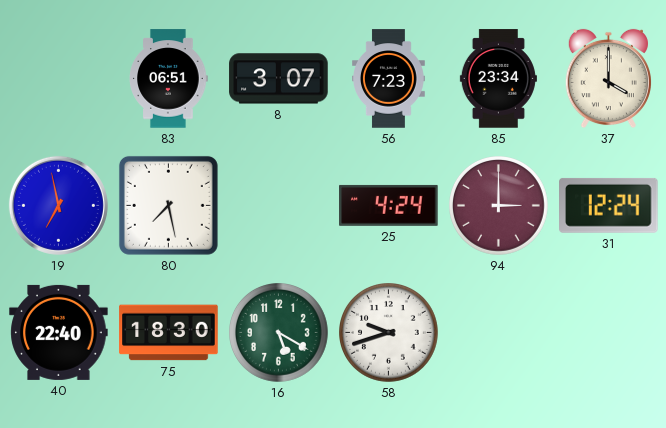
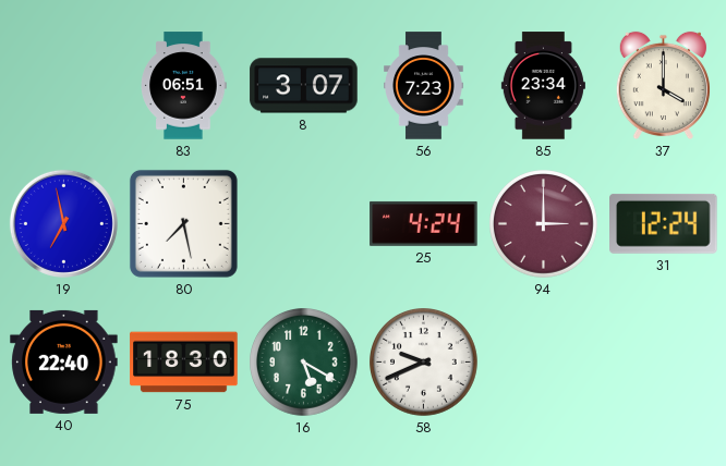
58: 9:42 -> 9:41
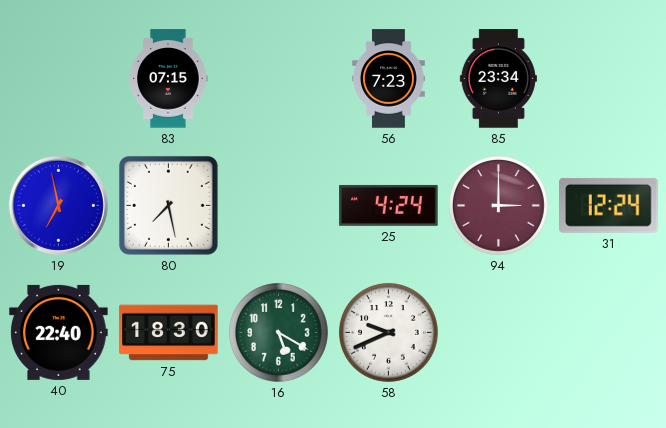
83: 06:51 -> 07:15
8: 3:07 -> none
37: 4:00 -> none
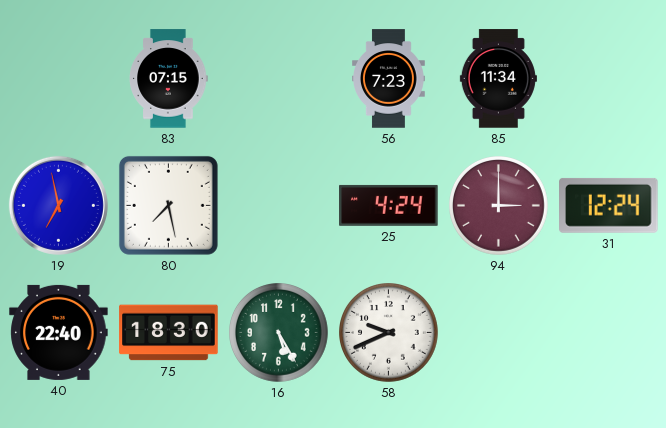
85: 23:34 -> 11:34
16: 5:20 -> 5:25
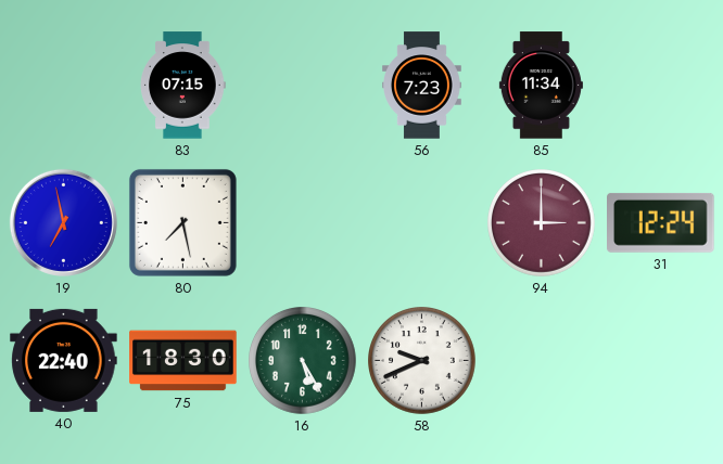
25: 4:24 -> none
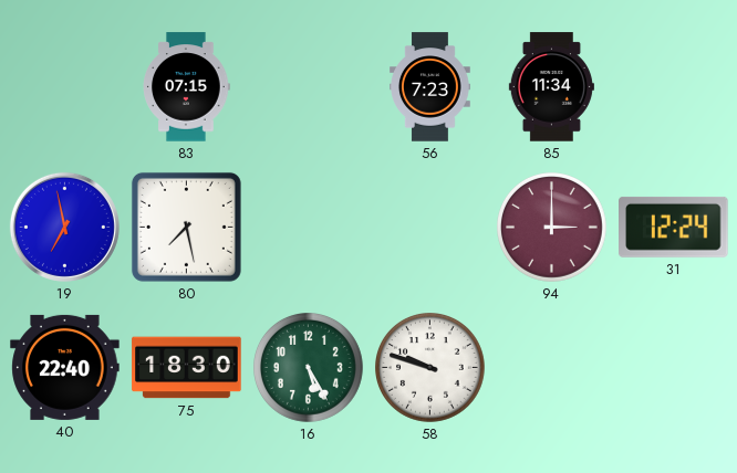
58: 9:41 -> 9:48
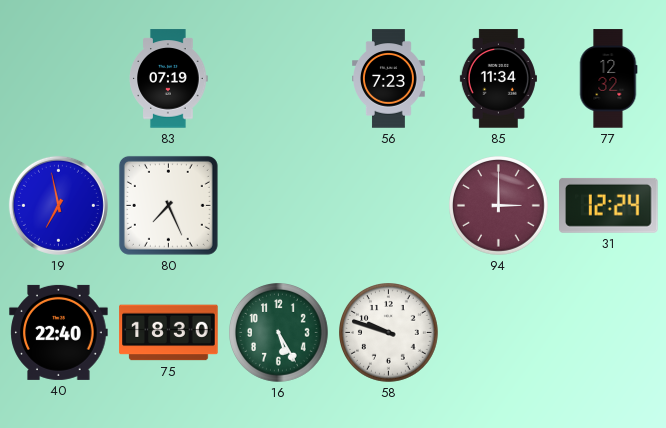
83: 07:15 -> 07:19
77: none -> 12:32
80: 7:28 -> 7:26
